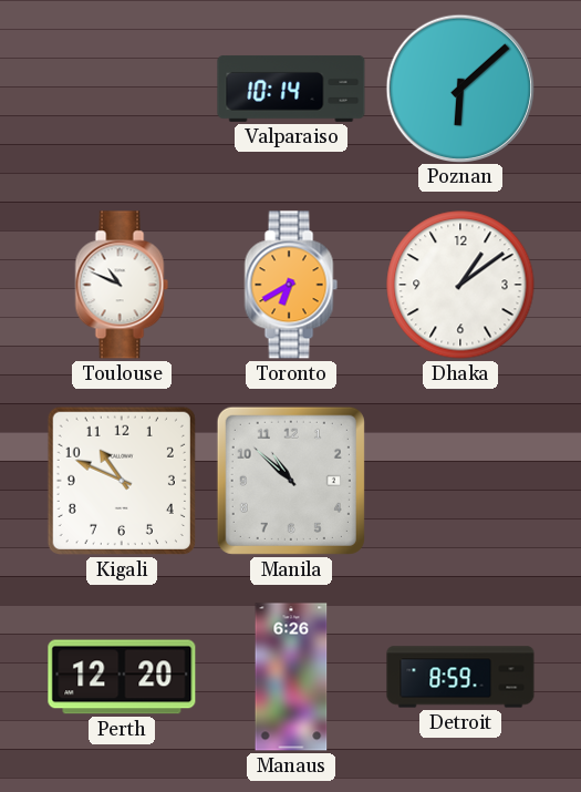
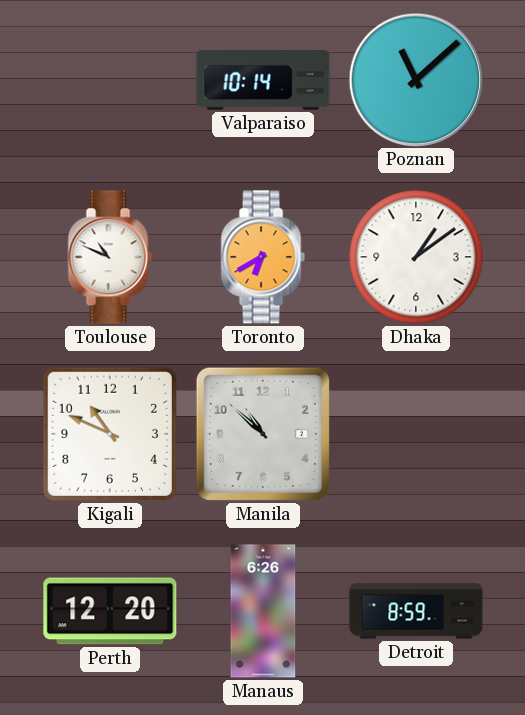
Poznan: 6:08 -> 11:08
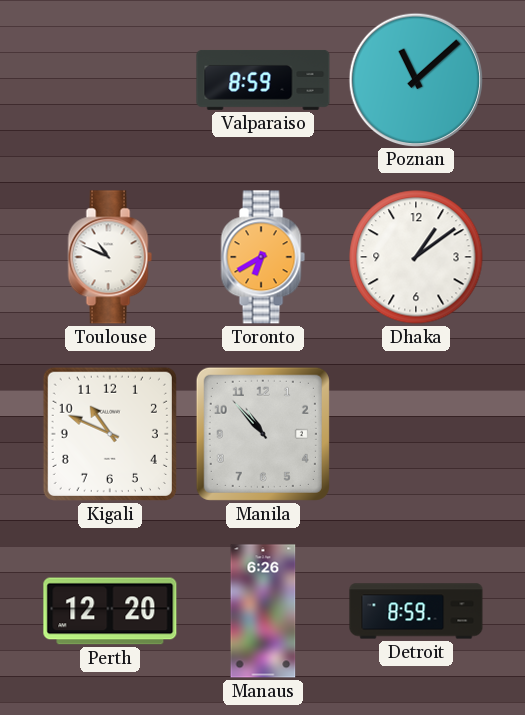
Valparaiso: 10:14 -> 8:59
Manila: 10:52 -> 10:53
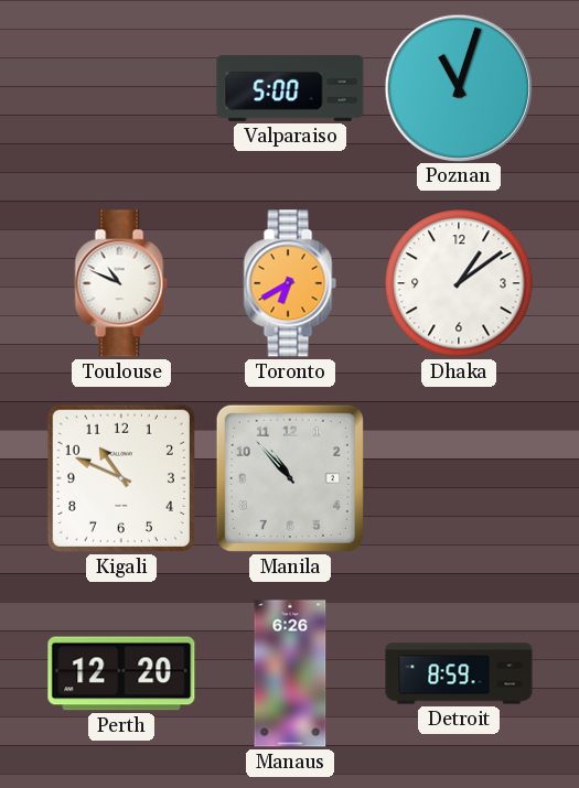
Valparaiso: 8:59 -> 5:00
Poznan: 11:08 -> 11:03
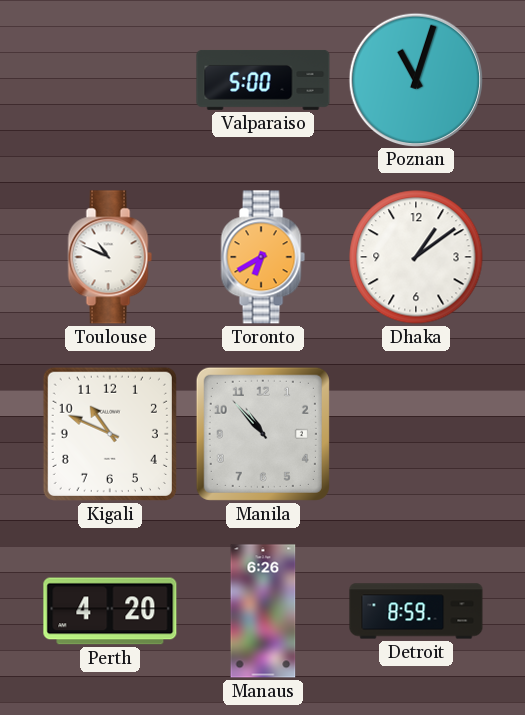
Perth: 12:20 -> 4:20
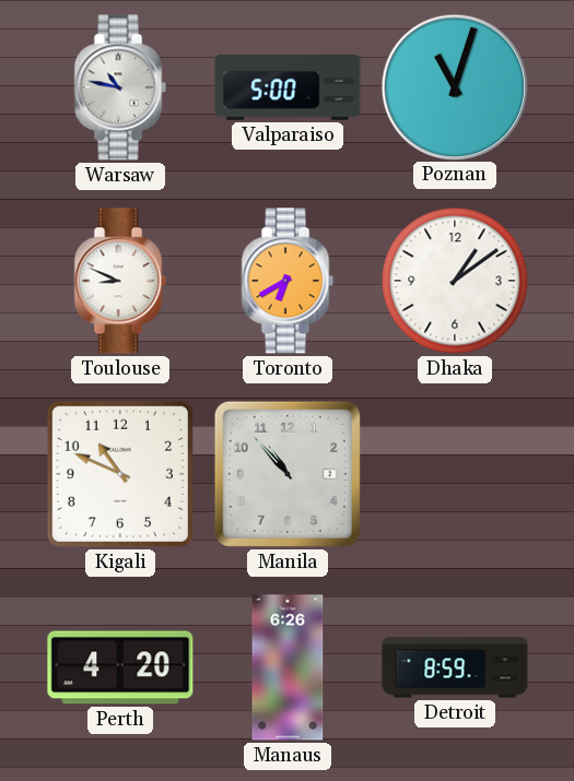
Warsaw: none -> 10:47
Toulouse: 10:49 -> 8:49
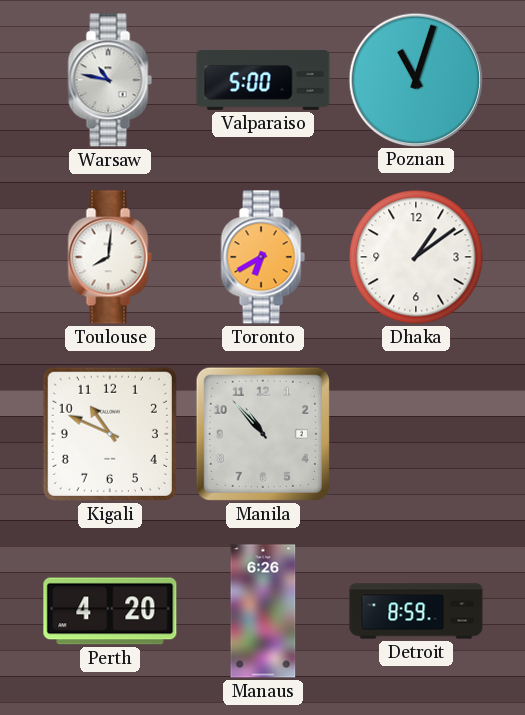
Toulouse: 8:49 -> 8:01
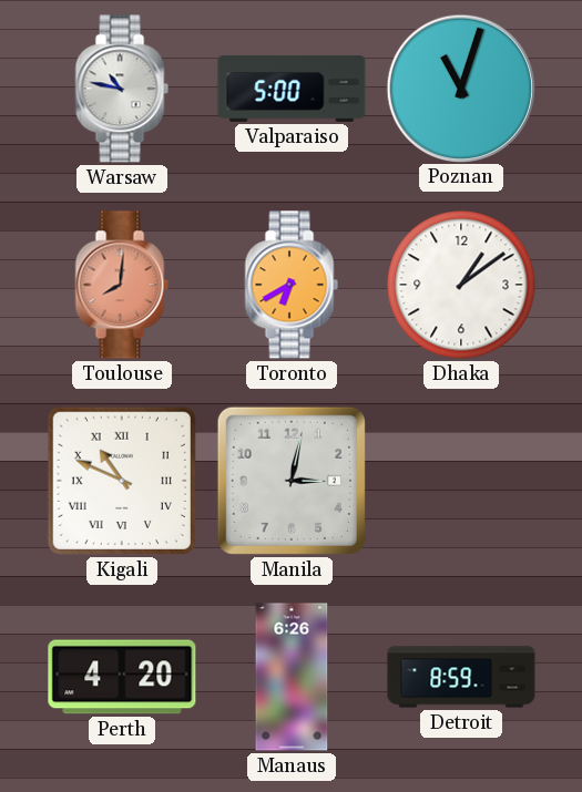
Toulouse dial: white -> salmon
Kigali numerals: Arabic -> Roman
Manila: 10:53 -> 3:02
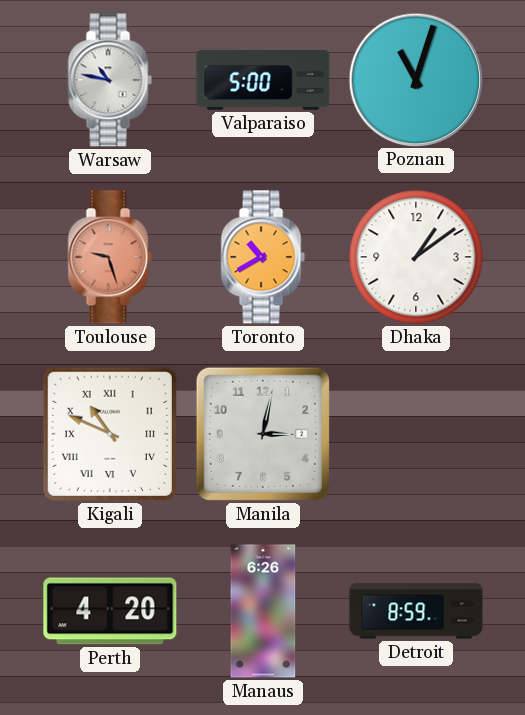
Toulouse: 8:01 -> 9:27
Toronto: 6:40 -> 10:40
